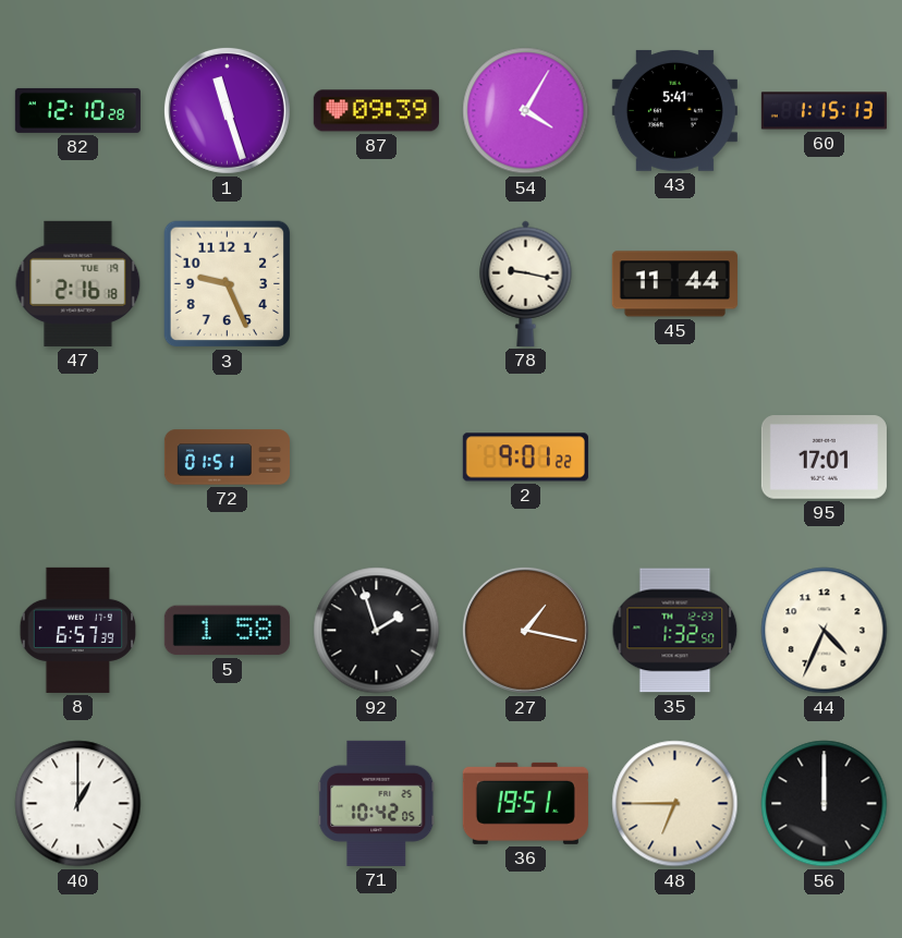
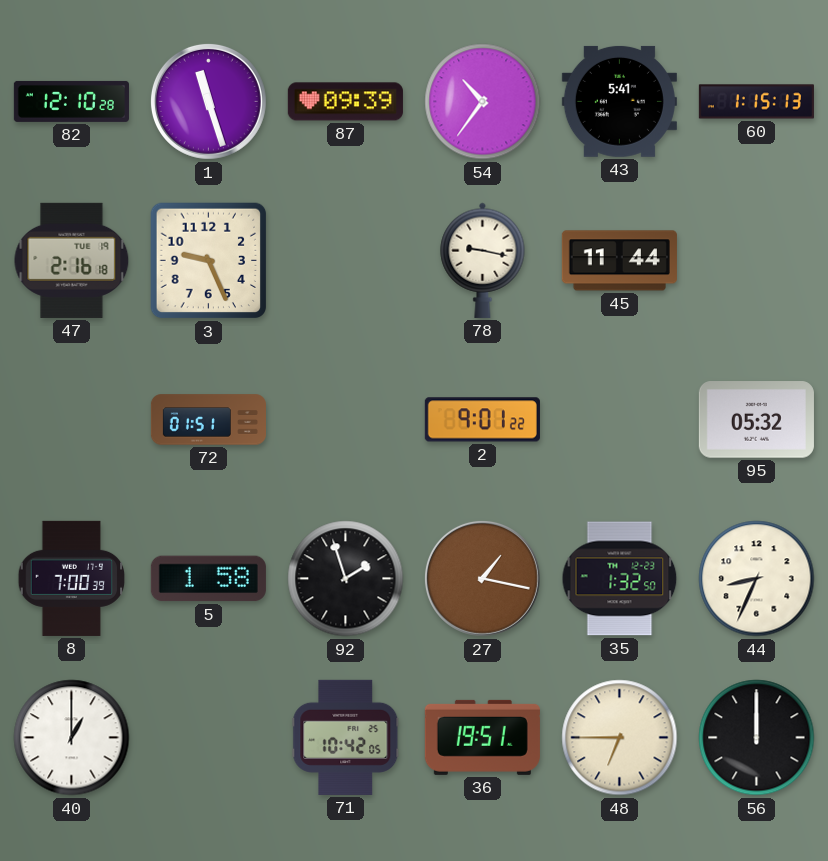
54: 4:05 -> 10:36
95: 17:01 -> 05:32
8: 6:57 -> 7:00
44: 4:34 -> 8:34
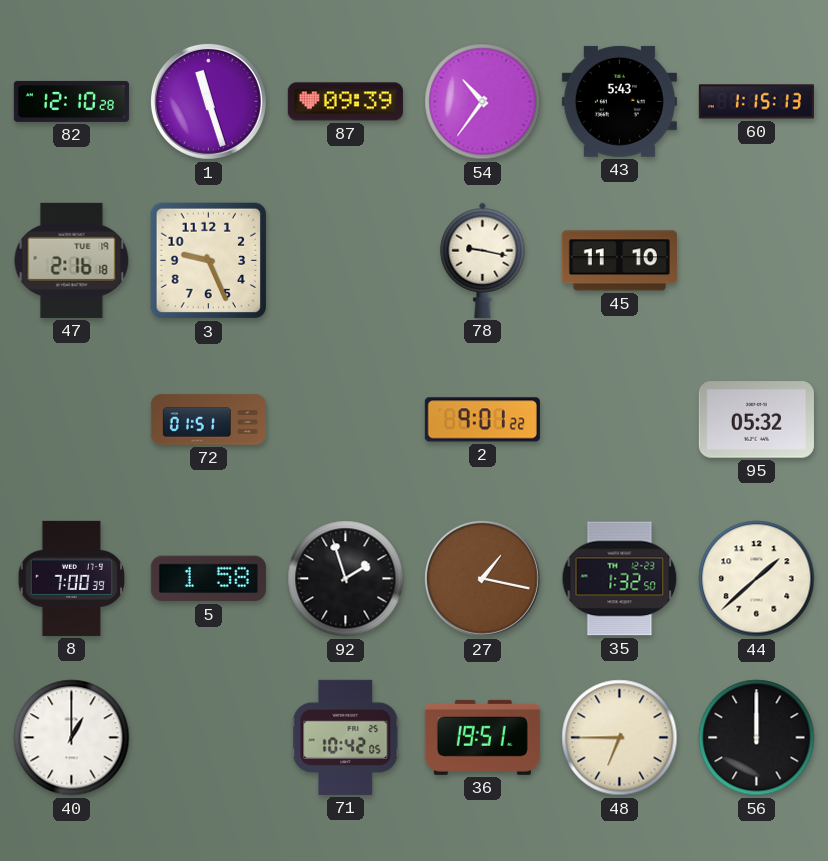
43: 5:41 -> 5:43
45: 11:44 -> 11:10
44: 8:34 -> 1:38
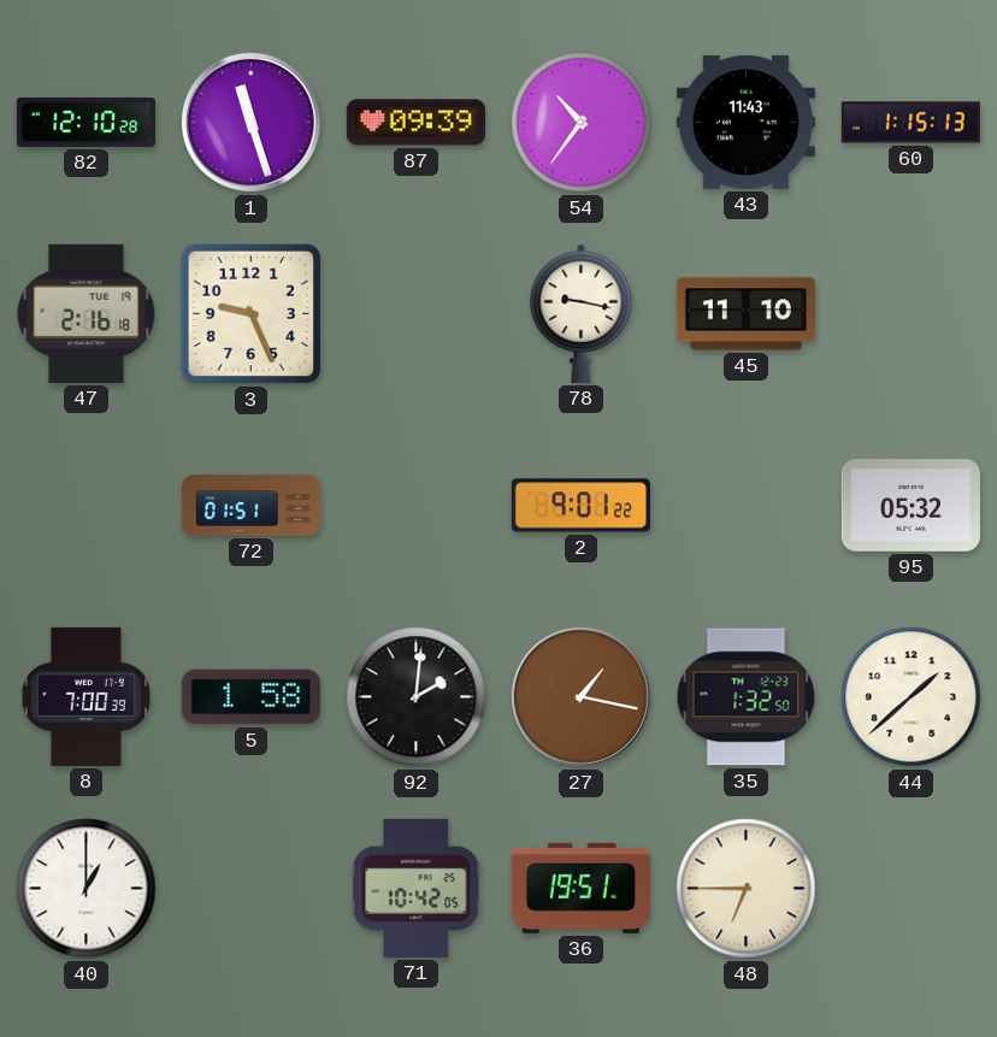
43: 5:43 -> 11:43
92: 1:57 -> 2:01
56: 12:00 -> none
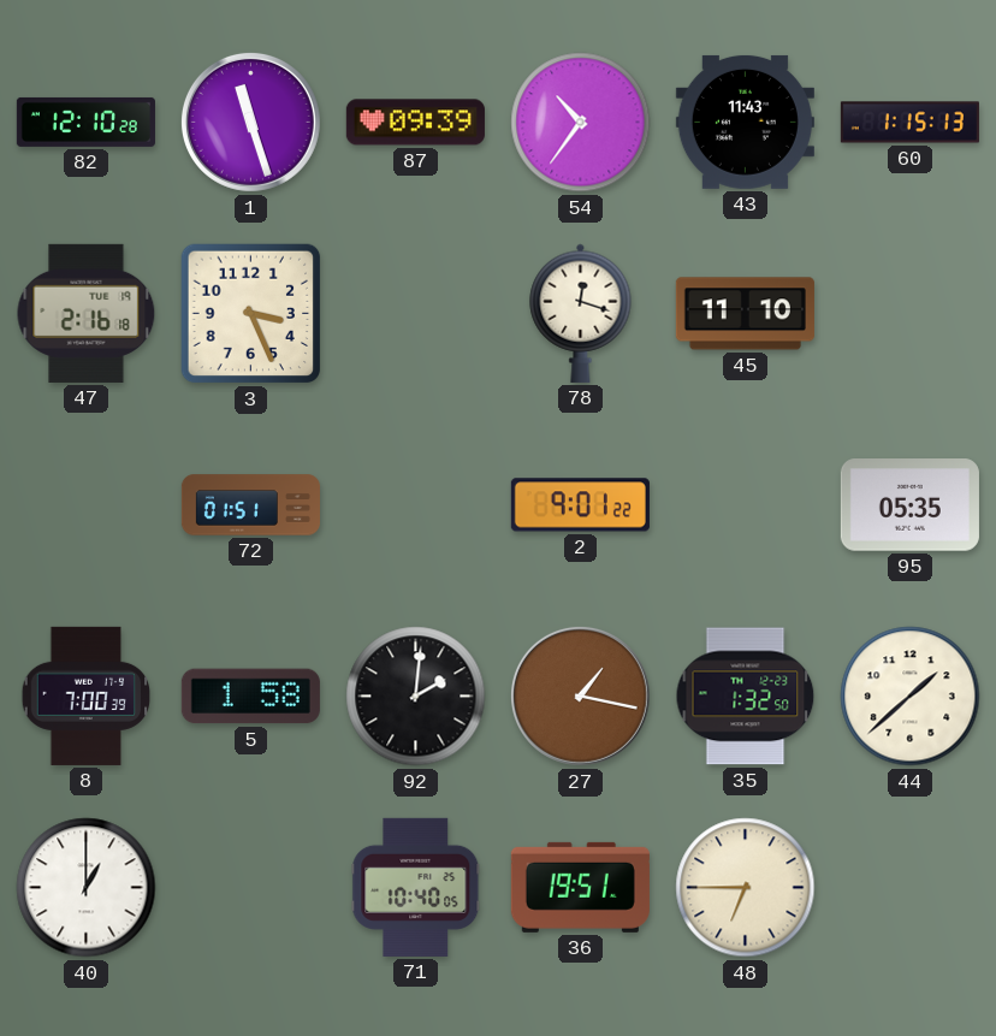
3: 9:26 -> 3:26
78: 9:17 -> 12:18
95: 05:32 -> 05:35
71: 10:42 -> 10:40
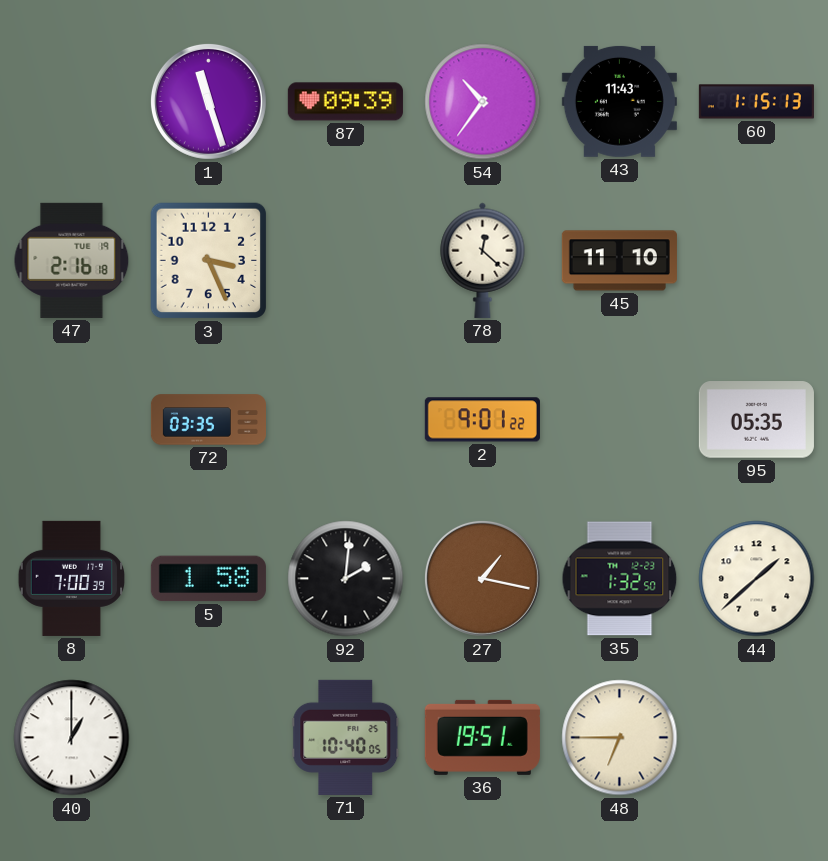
82: 12:10 -> none
78: 12:18 -> 12:22
72: 01:51 -> 03:35
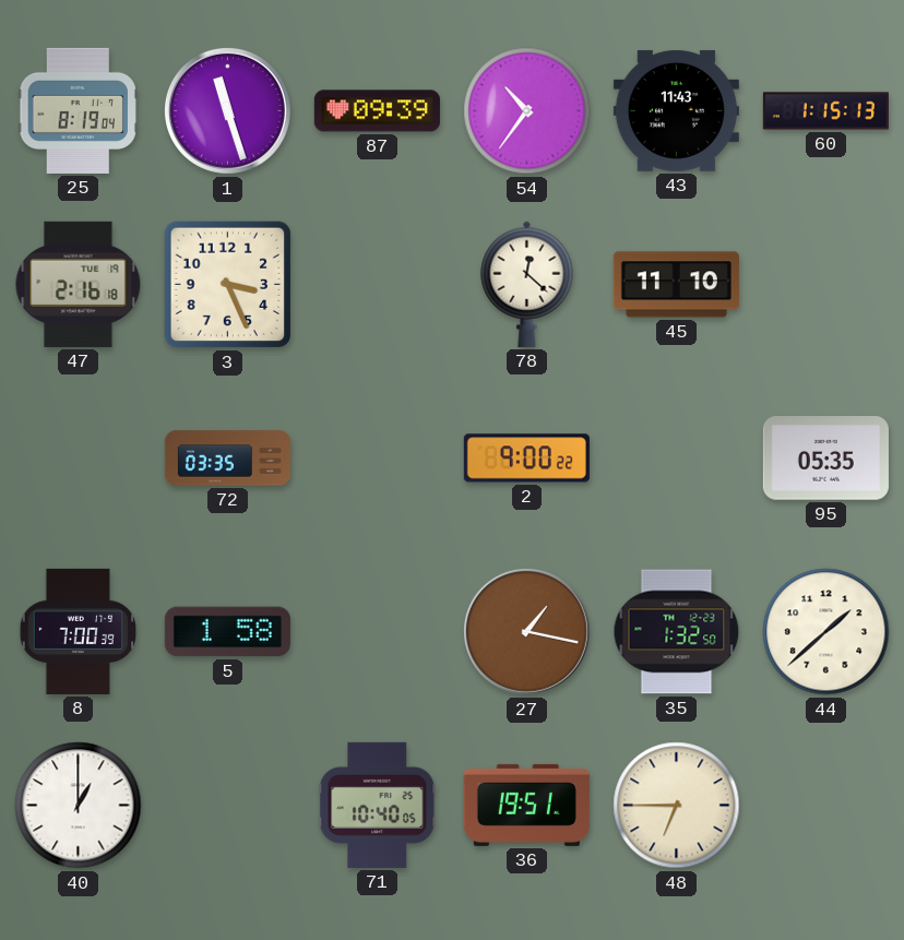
25: none -> 8:19
2: 9:01 -> 9:00
92: 2:01 -> none
